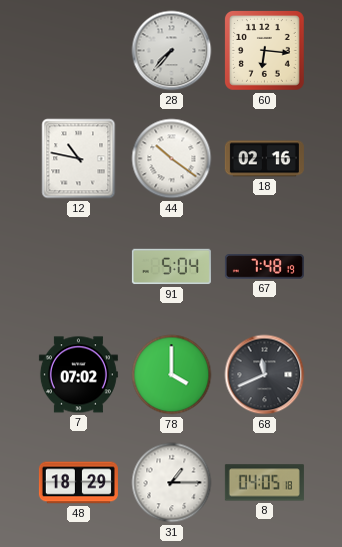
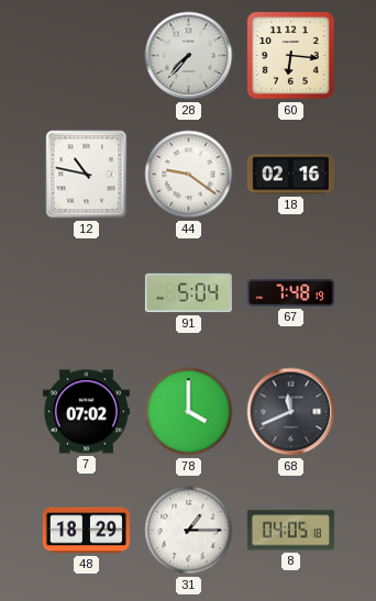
44: 10:21 -> 9:21
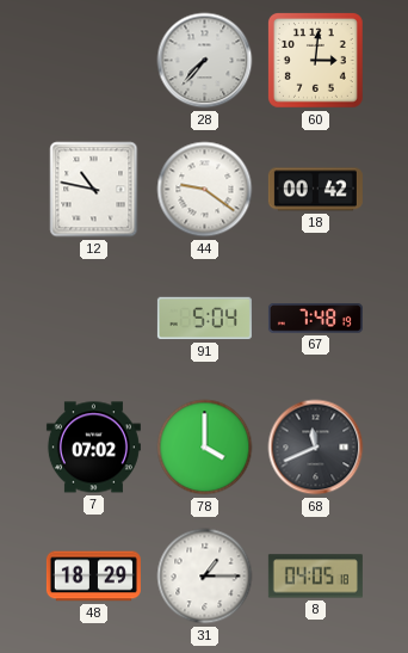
60: 6:16 -> 3:01
18: 02:16 -> 00:42
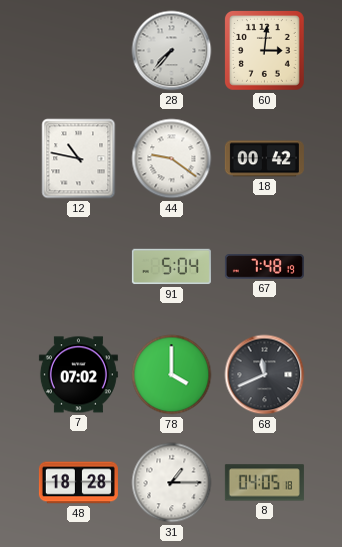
48: 18:29 -> 18:28
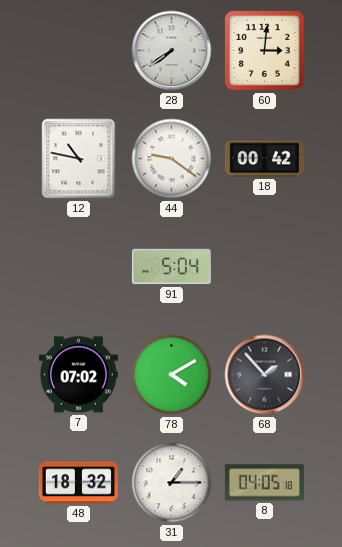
28: 7:37 -> 7:39
67: 7:48 -> none
78: 4:00 -> 4:10
68: 11:41 -> 1:53
48: 18:28 -> 18:32
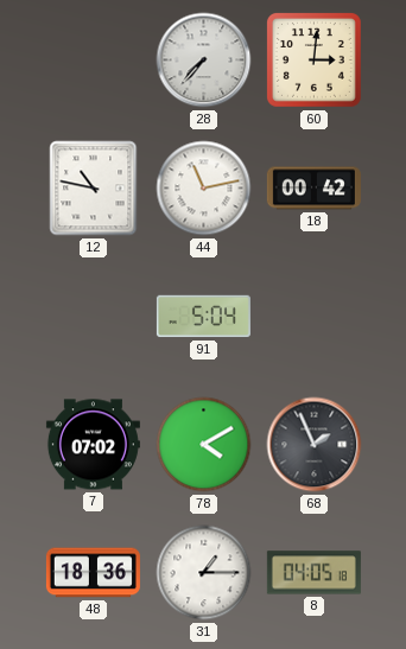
28: 7:39 -> 7:37
44: 9:21 -> 11:13
68: 1:53 -> 1:56
48: 18:32 -> 18:36
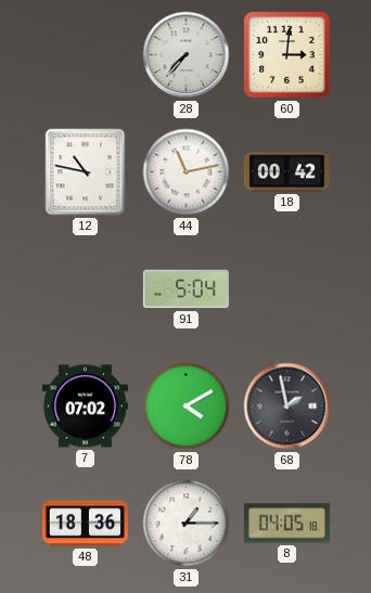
68: 1:56 -> 1:58
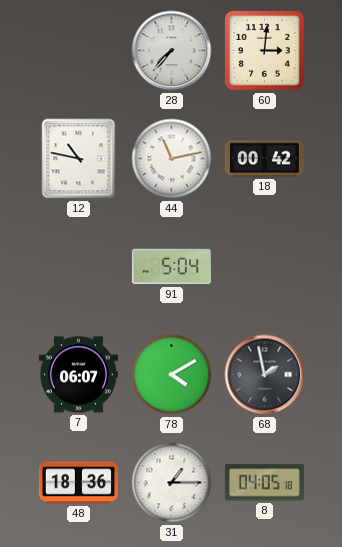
7: 07:02 -> 06:07
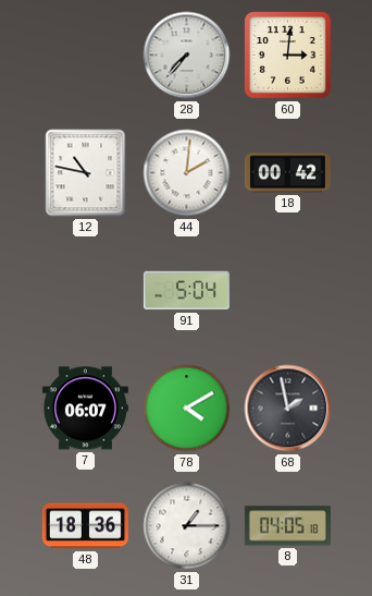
44: 11:13 -> 2:01
